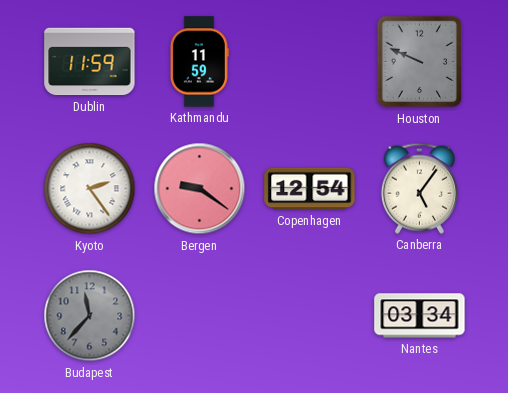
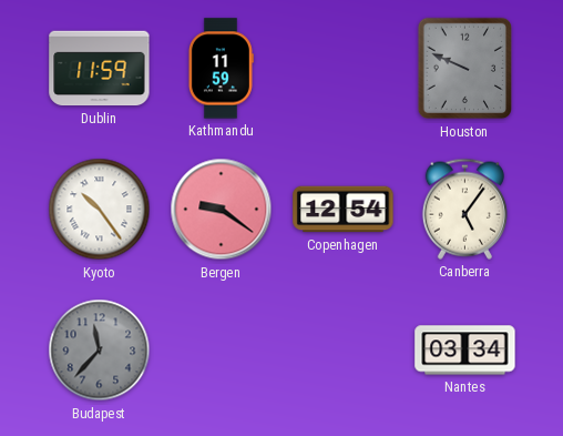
Kyoto: 2:24 -> 10:24
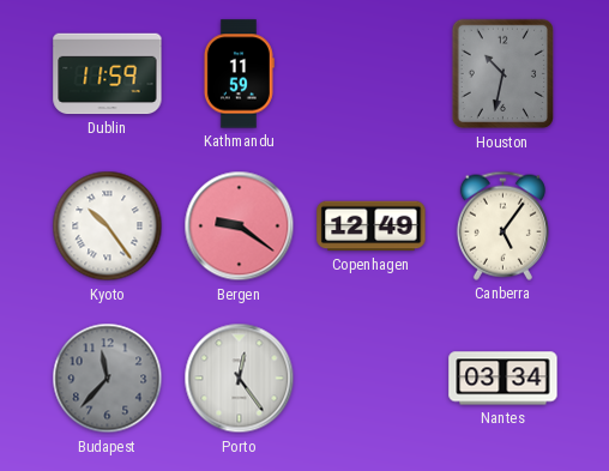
Houston: 9:49 -> 10:32
Copenhagen: 12:54 -> 12:49
Porto: none -> 12:24
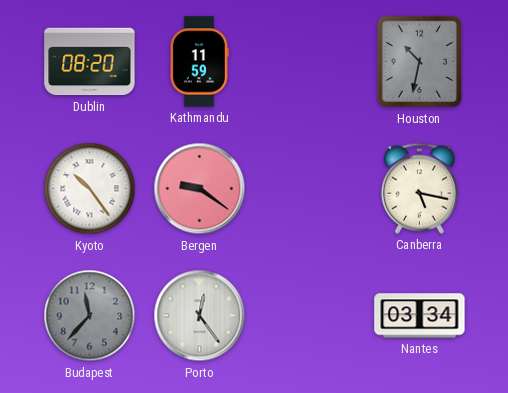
Dublin: 11:59 -> 08:20
Copenhagen: 12:49 -> none
Canberra: 5:06 -> 5:17
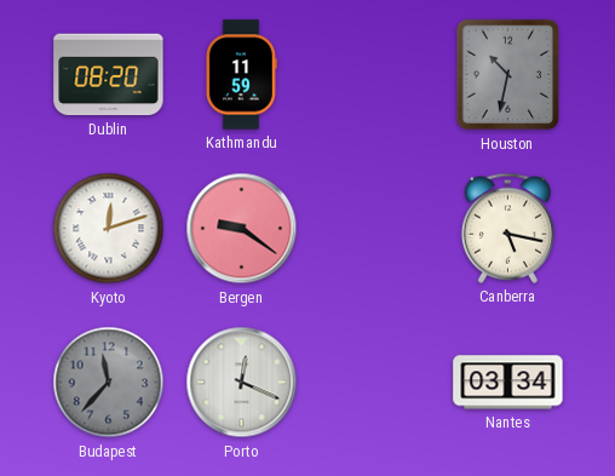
Kyoto: 10:24 -> 12:12
Porto: 12:24 -> 12:19
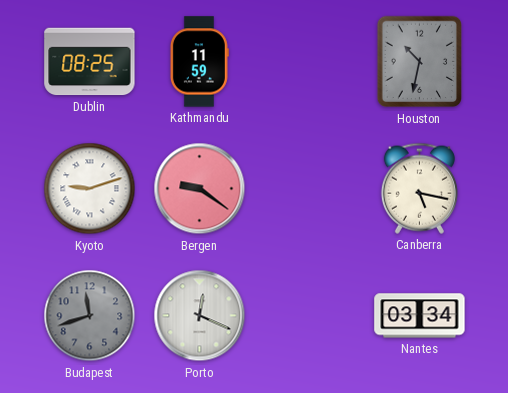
Dublin: 08:20 -> 08:25
Kyoto: 12:12 -> 9:12
Budapest: 11:37 -> 11:42
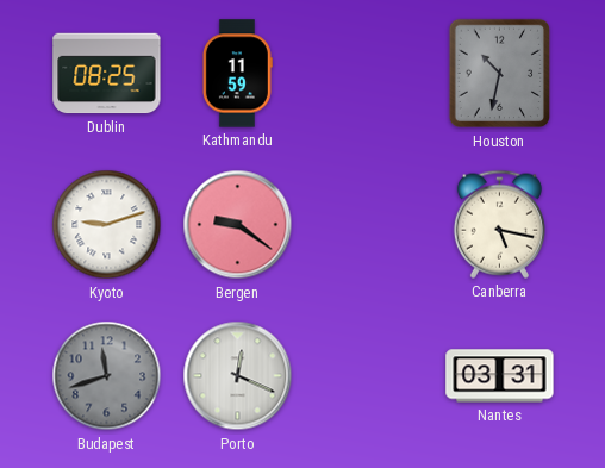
Nantes: 03:34 -> 03:31
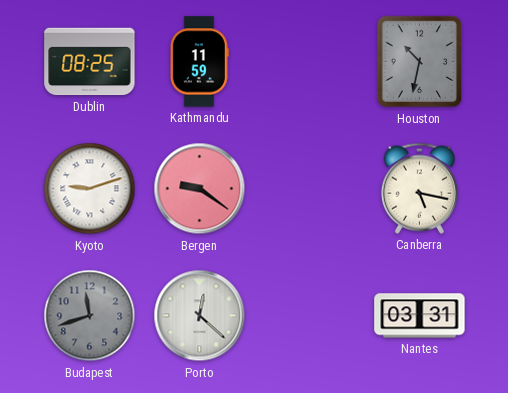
Porto: 12:19 -> 12:22
